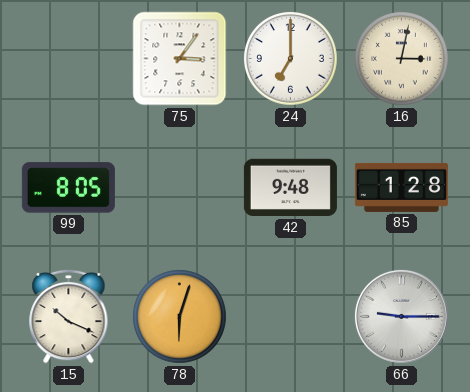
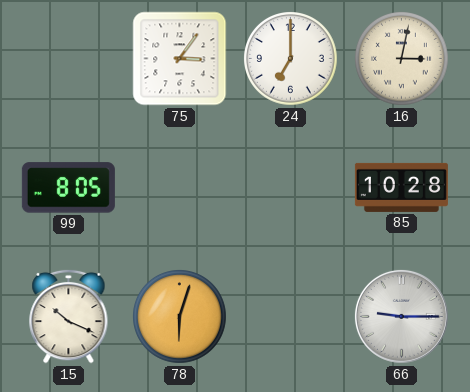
42: 9:48 -> none
85: 1:28 -> 10:28
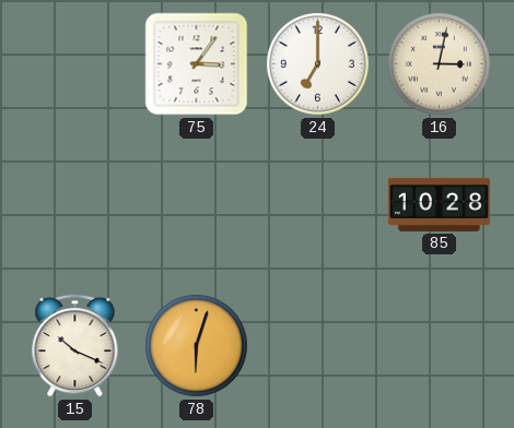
99: 8:05 -> none
66: 9:15 -> none
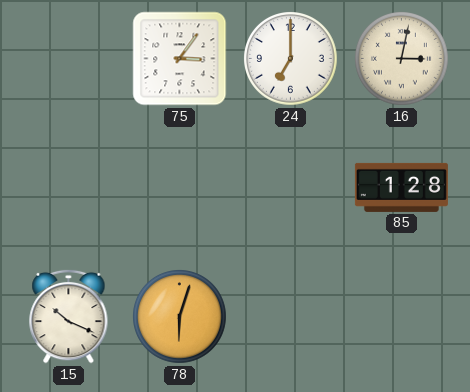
85: 10:28 -> 1:28
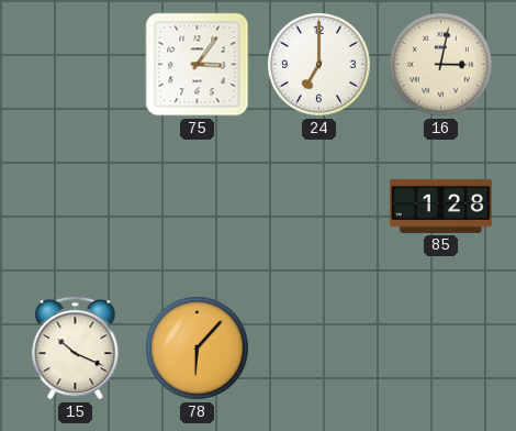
78: 6:03 -> 6:07
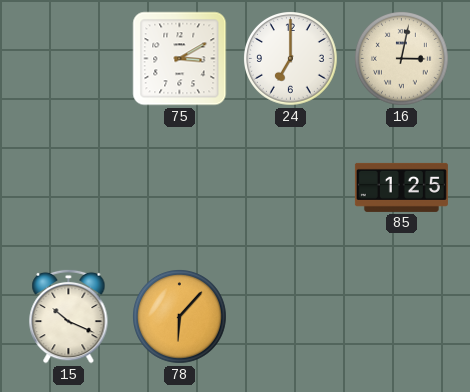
75: 3:06 -> 3:10
85: 1:28 -> 1:25
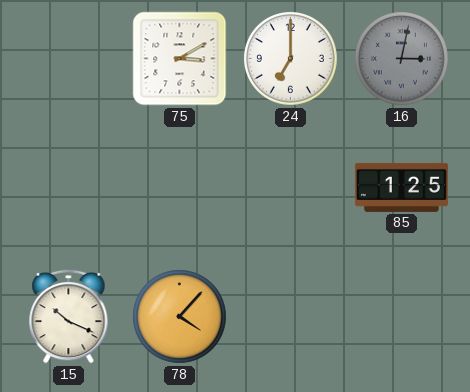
16 dial: cream -> grey
78: 6:07 -> 4:07
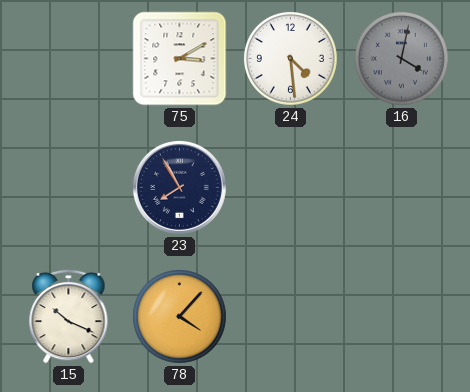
24: 7:00 -> 4:29
16: 3:02 -> 4:02
23: none -> 7:55
85: 1:25 -> none
